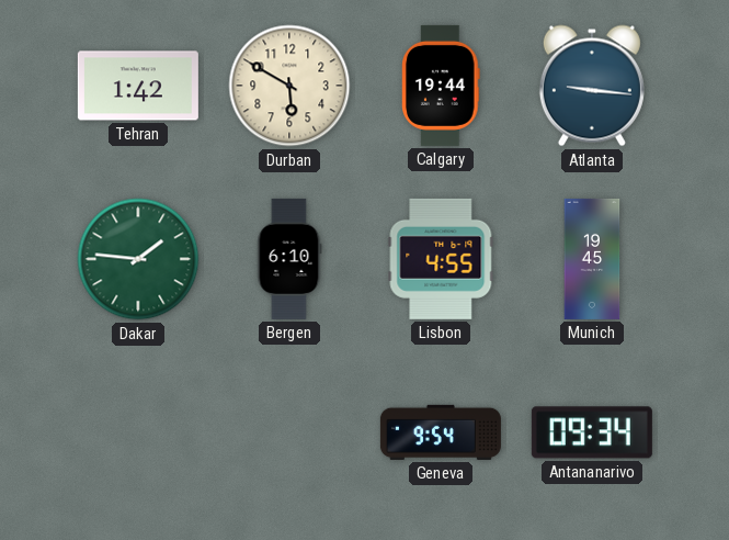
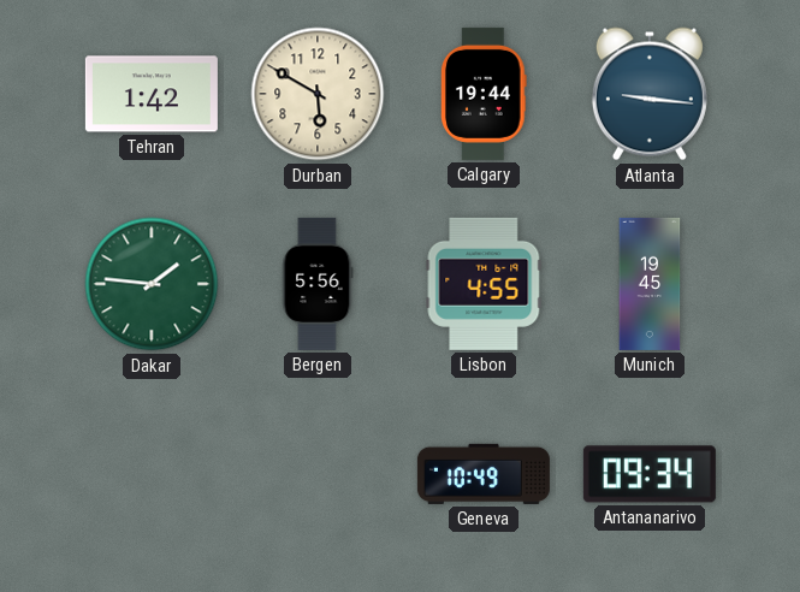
Bergen: 6:10 -> 5:56
Geneva: 9:54 -> 10:49
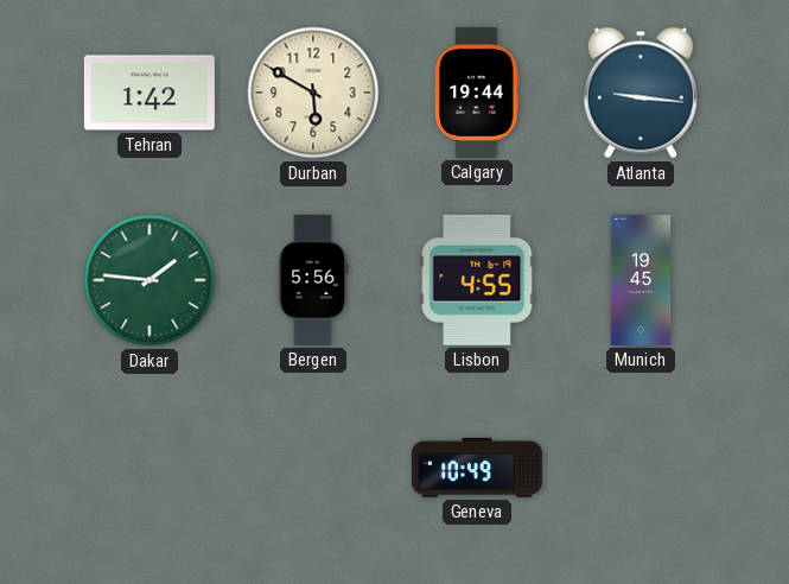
Antananarivo: 09:34 -> none
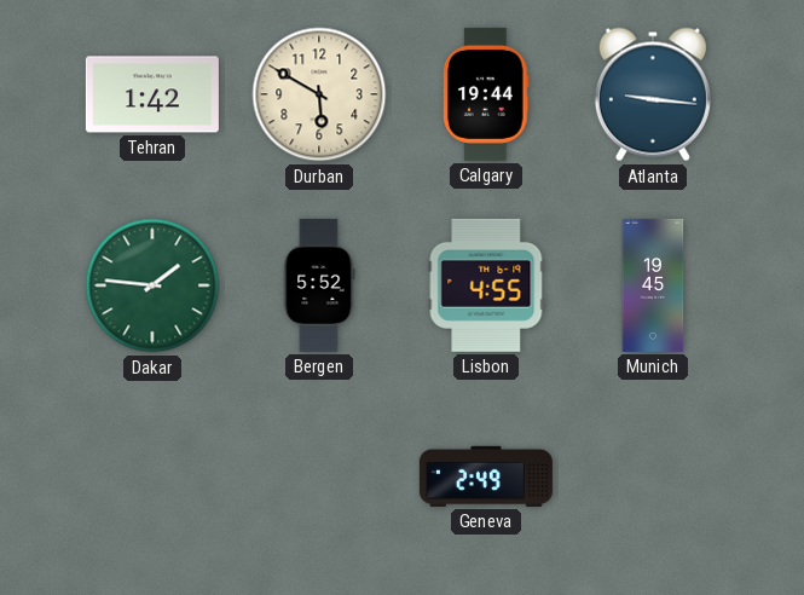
Bergen: 5:56 -> 5:52
Geneva: 10:49 -> 2:49
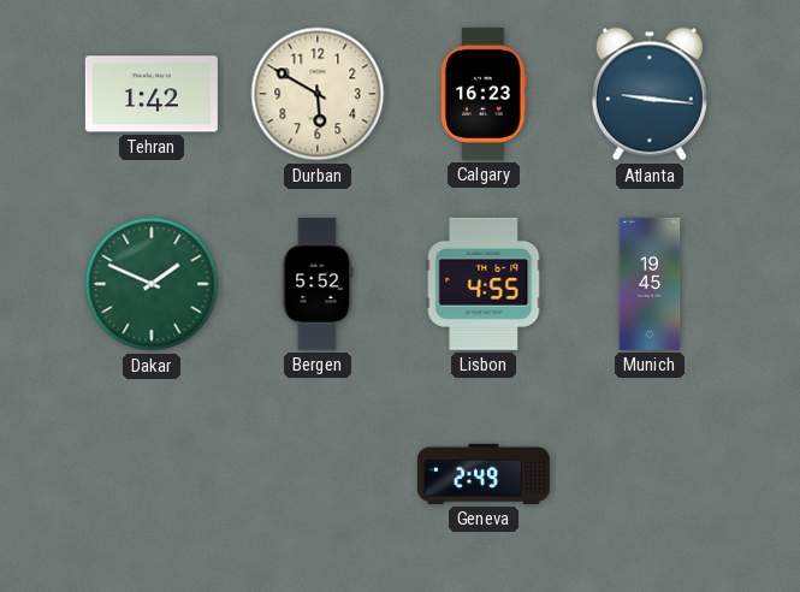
Calgary: 19:44 -> 16:23
Dakar: 1:46 -> 1:49
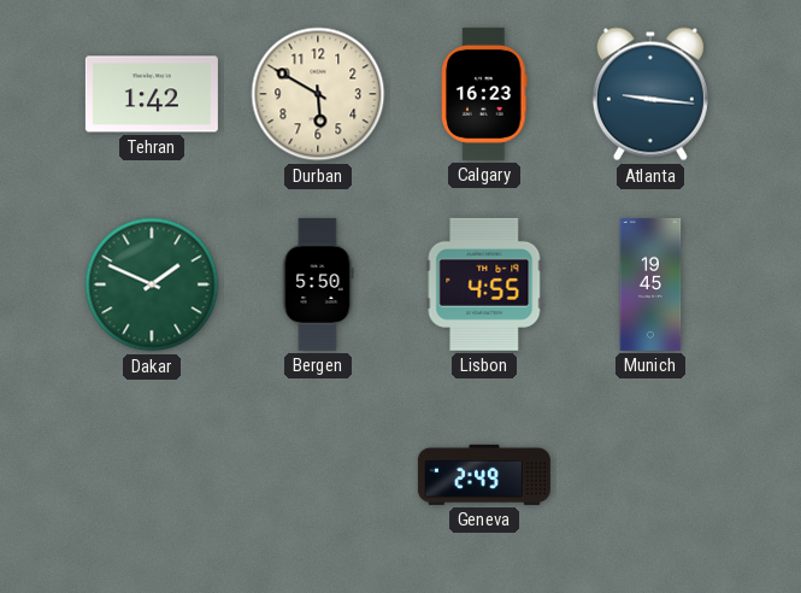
Bergen: 5:52 -> 5:50
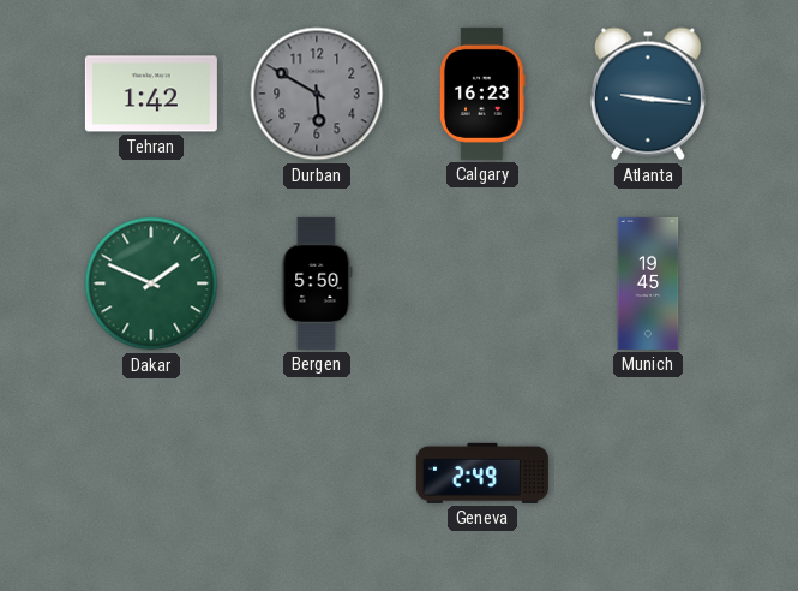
Durban dial: cream -> grey
Lisbon: 4:55 -> none
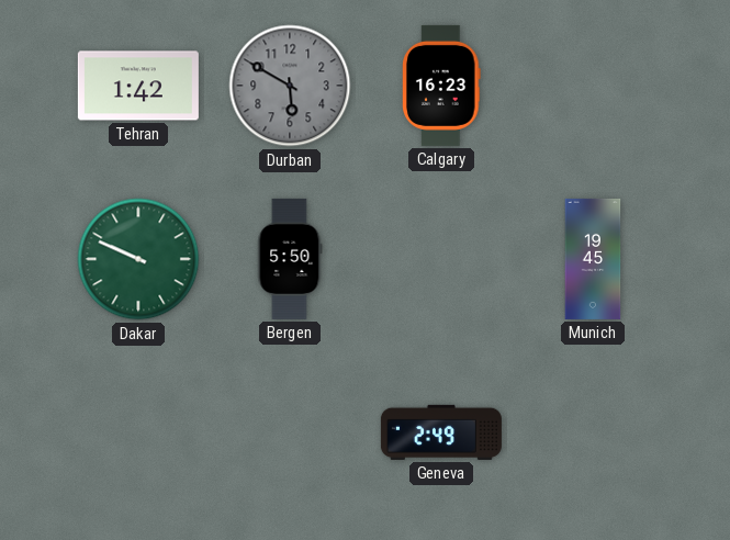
Atlanta: 9:16 -> none
Dakar: 1:49 -> 9:49
